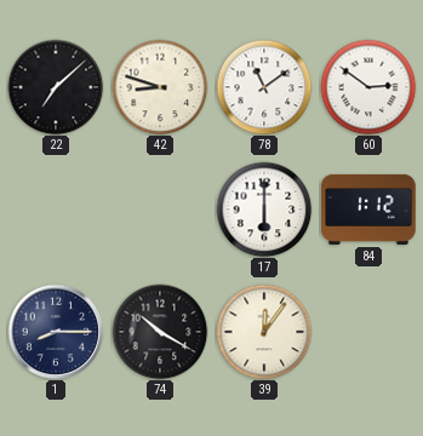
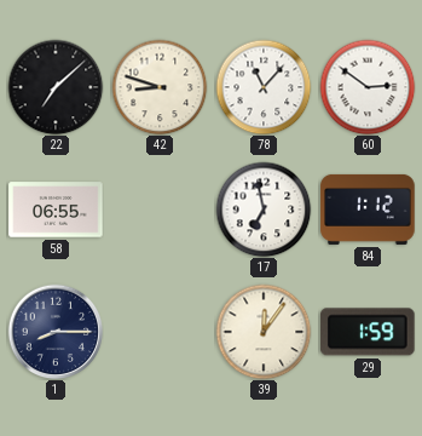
78: 11:09 -> 11:07
58: none -> 06:55
17: 6:00 -> 6:58
74: 10:20 -> none
29: none -> 1:59
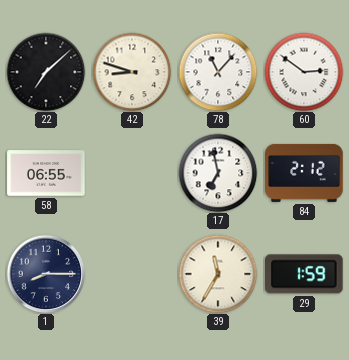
84: 1:12 -> 2:12
39: 12:06 -> 11:35
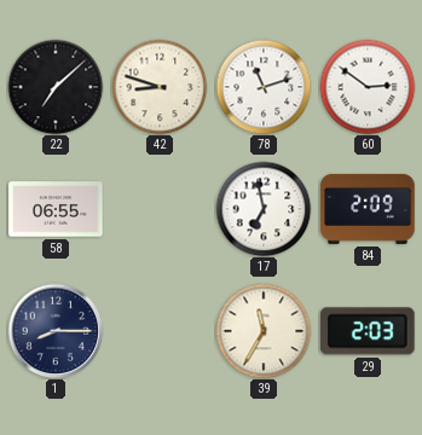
78: 11:07 -> 11:12
84: 2:12 -> 2:09
29: 1:59 -> 2:03
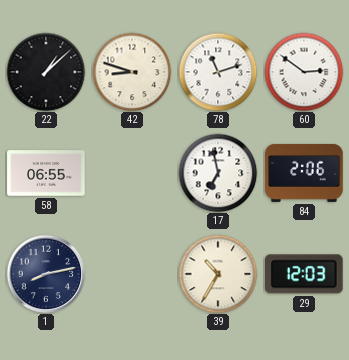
22: 7:08 -> 1:08
84: 2:09 -> 2:06
1: 8:15 -> 8:13
39: 11:35 -> 10:35
29: 2:03 -> 12:03
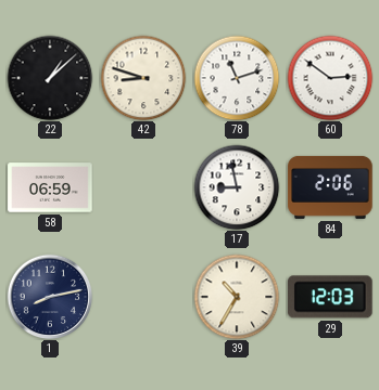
58: 06:55 -> 06:59
17: 6:58 -> 8:58
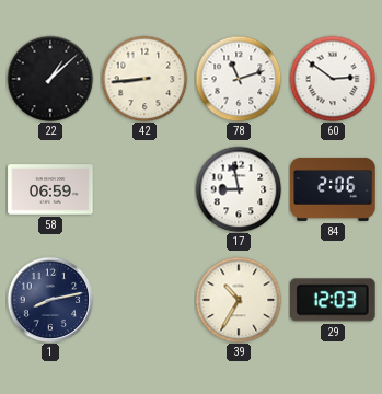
42: 8:48 -> 8:44
